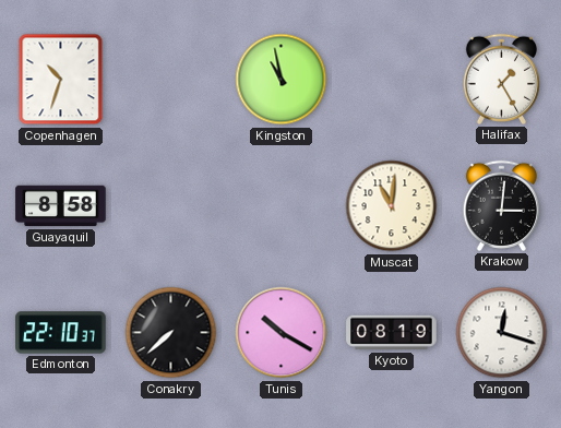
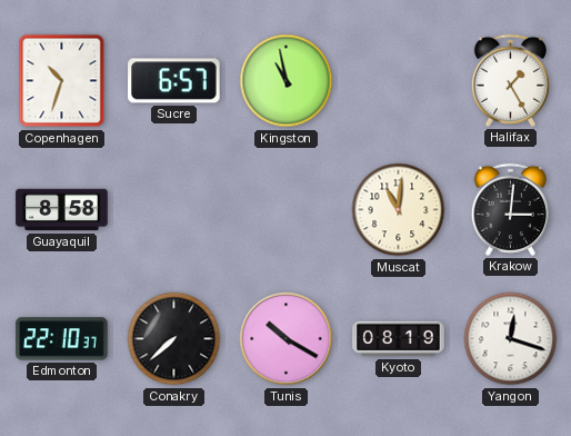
Sucre: none -> 6:57
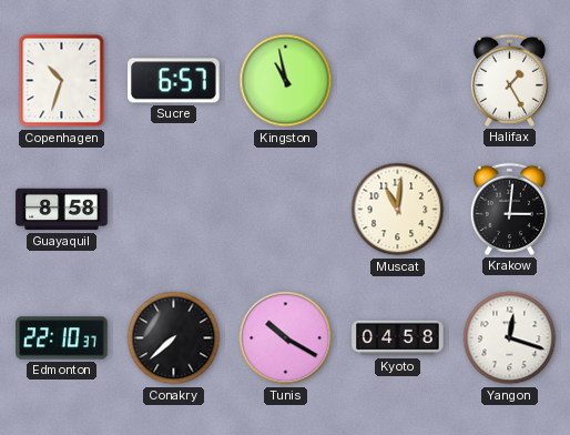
Kyoto: 08:19 -> 04:58
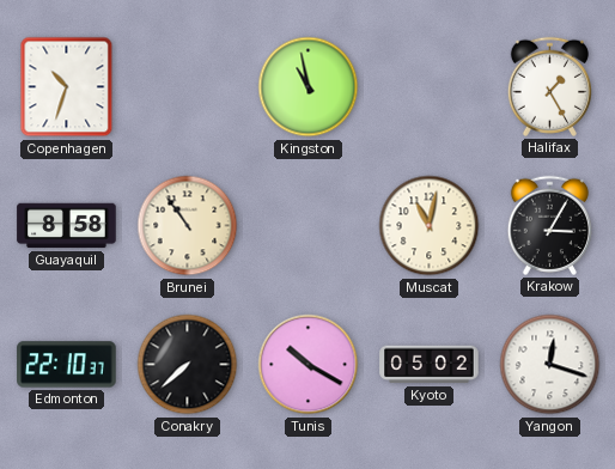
Sucre: 6:57 -> none
Brunei: none -> 10:54
Muscat: 11:01 -> 11:02
Krakow: 3:01 -> 3:05
Kyoto: 04:58 -> 05:02
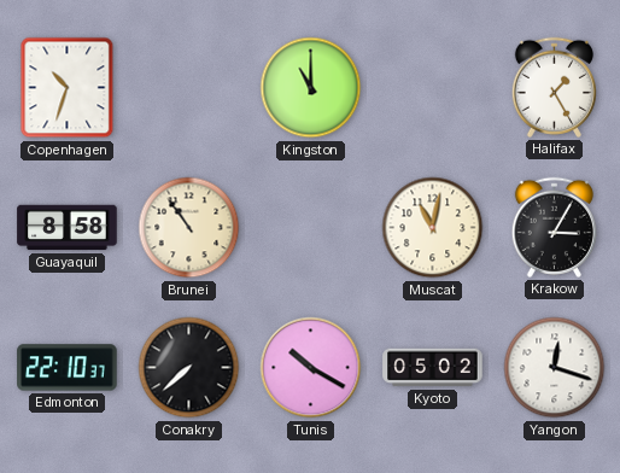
Kingston: 10:58 -> 11:00
